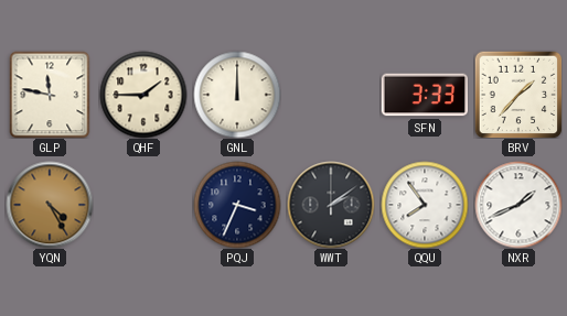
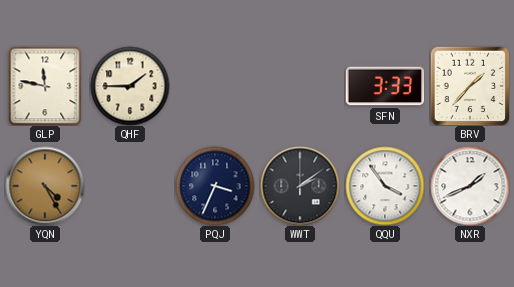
GNL: 12:00 -> none
QQU: 7:54 -> 3:54
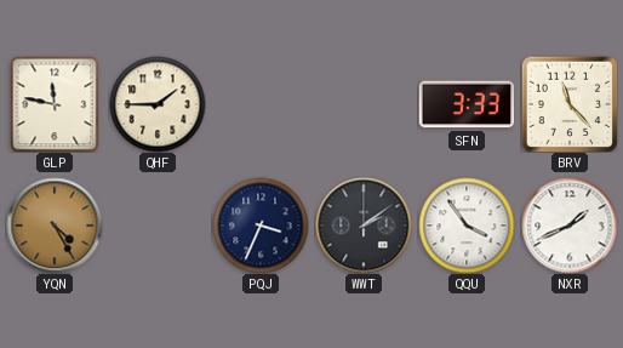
BRV: 1:37 -> 11:23
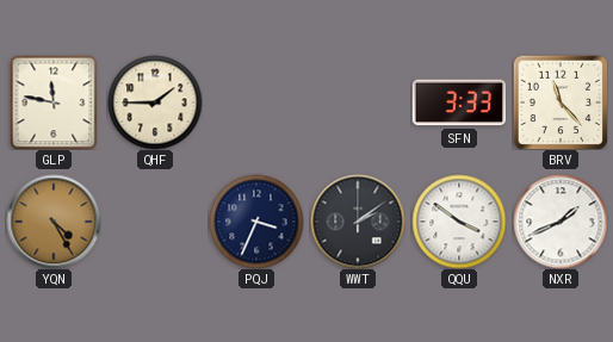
QQU: 3:54 -> 3:51
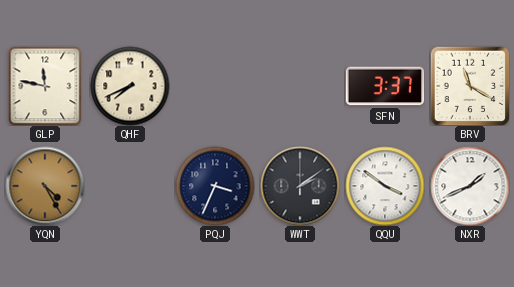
QHF: 1:45 -> 7:41
SFN: 3:33 -> 3:37
BRV: 11:23 -> 11:20
